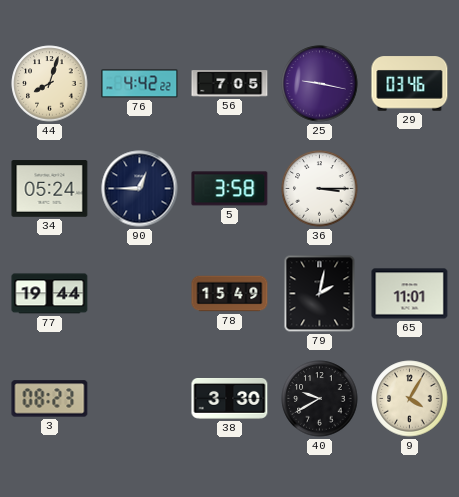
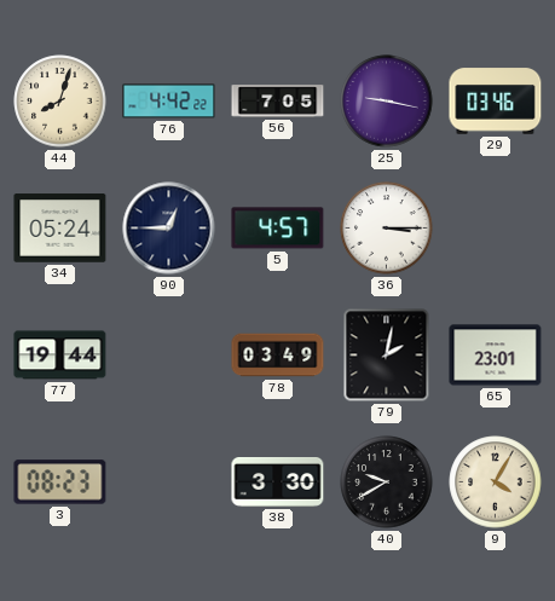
5: 3:58 -> 4:57
78: 15:49 -> 03:49
65: 11:01 -> 23:01
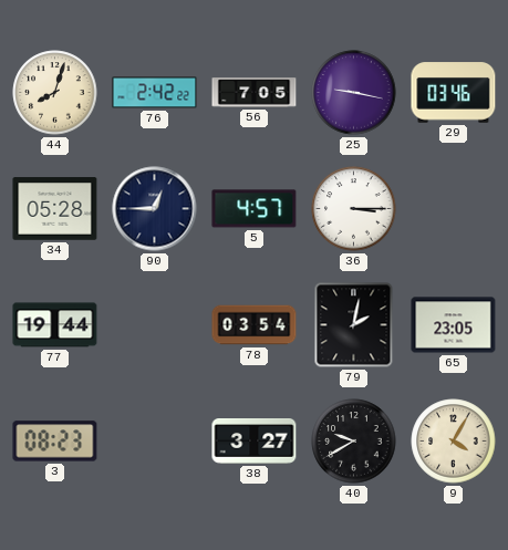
76: 4:42 -> 2:42
34: 05:24 -> 05:28
78: 03:49 -> 03:54
65: 23:01 -> 23:05
38: 3:30 -> 3:27
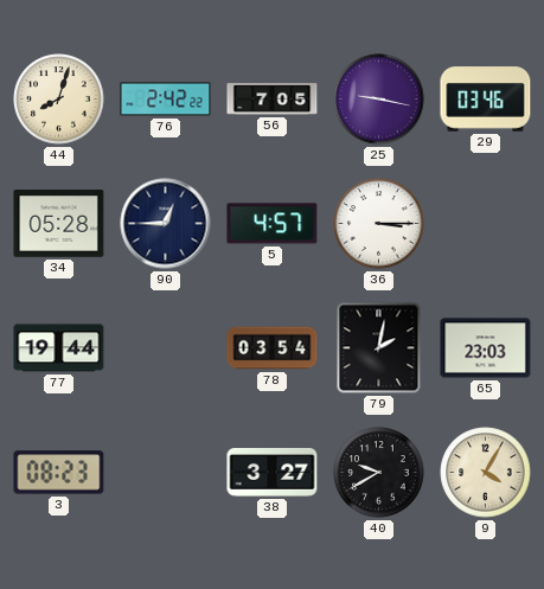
65: 23:05 -> 23:03
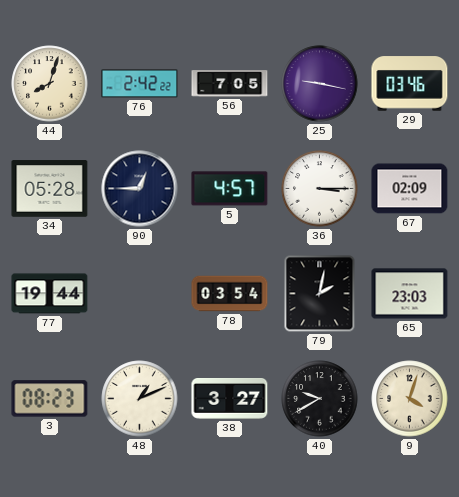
67: none -> 02:09
48: none -> 1:11
9: 4:05 -> 4:03
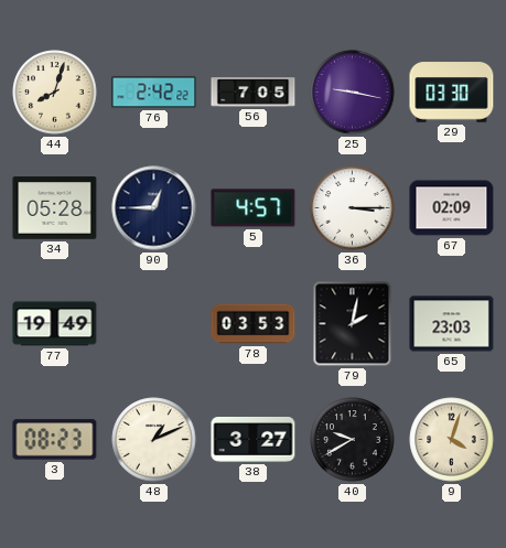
29: 03:46 -> 03:30
77: 19:44 -> 19:49
78: 03:54 -> 03:53
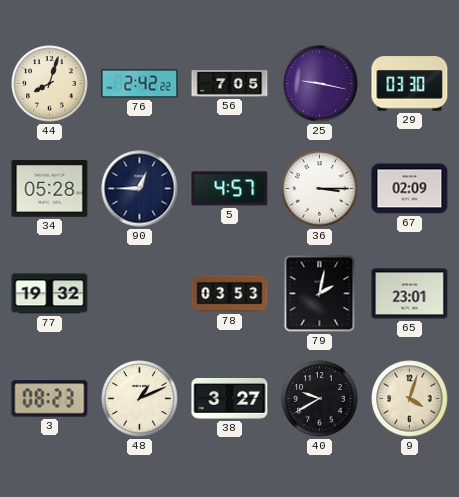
77: 19:49 -> 19:32
65: 23:03 -> 23:01
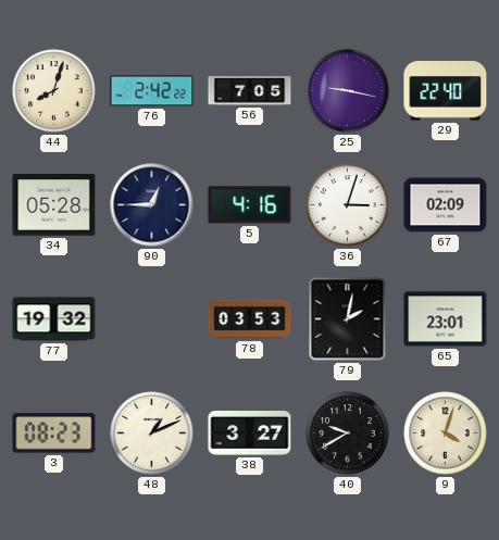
29: 03:30 -> 22:40
5: 4:57 -> 4:16
36: 3:15 -> 3:03
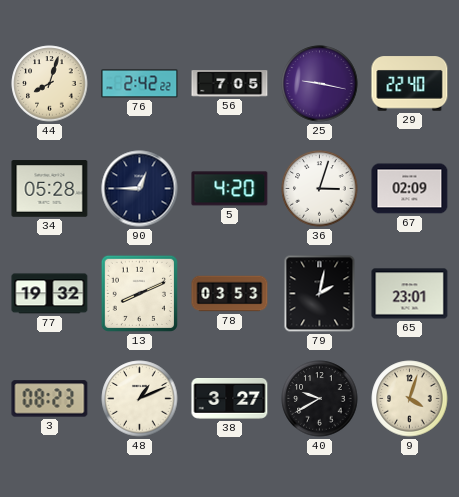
5: 4:16 -> 4:20
13: none -> 8:11
